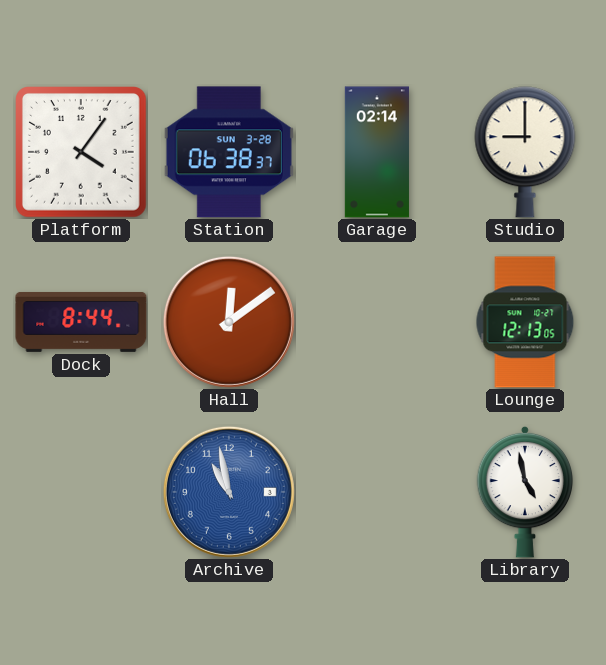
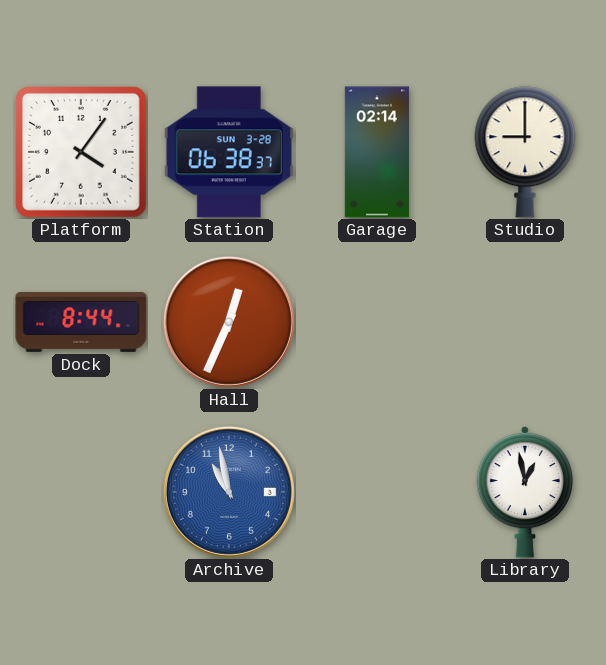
Hall: 12:09 -> 12:34
Lounge: 12:13 -> none
Library: 4:58 -> 12:58
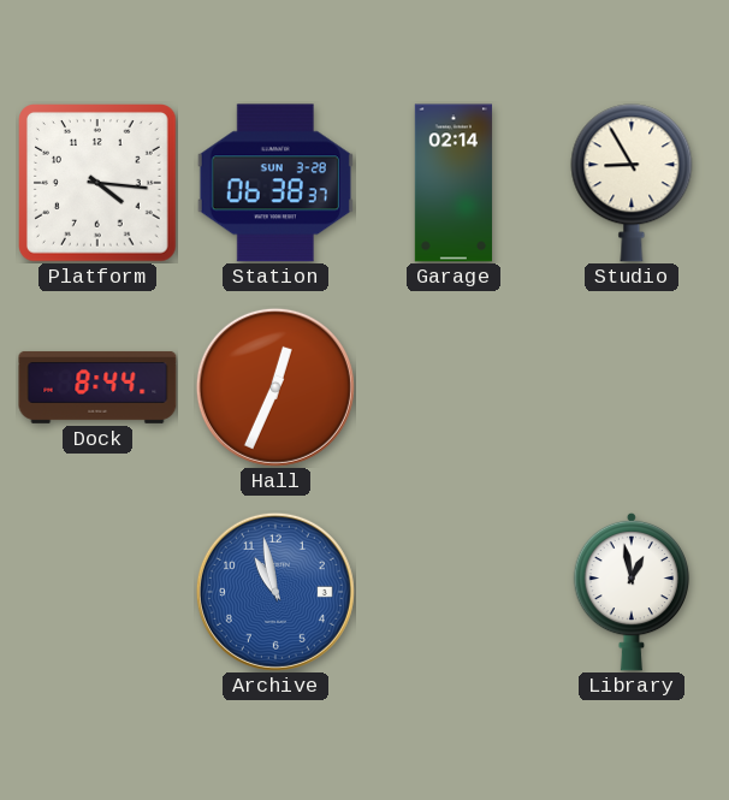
Platform: 4:06 -> 4:16
Studio: 9:00 -> 8:55
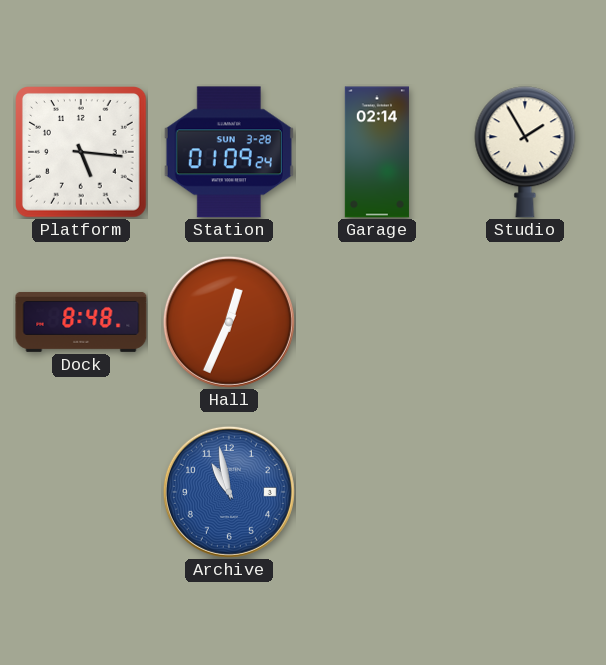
Platform: 4:16 -> 5:16
Station: 06:38 -> 01:09
Studio: 8:55 -> 1:55
Dock: 8:44 -> 8:48
Library: 12:58 -> none
